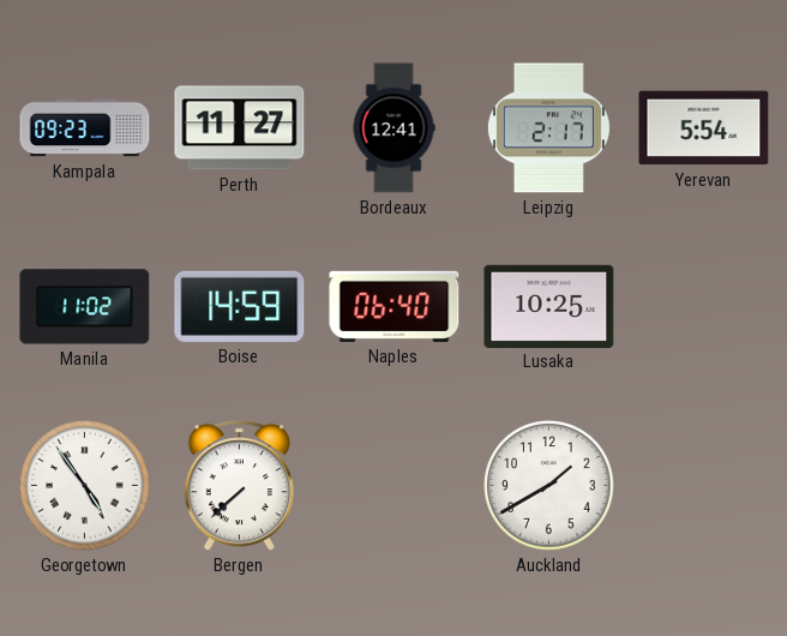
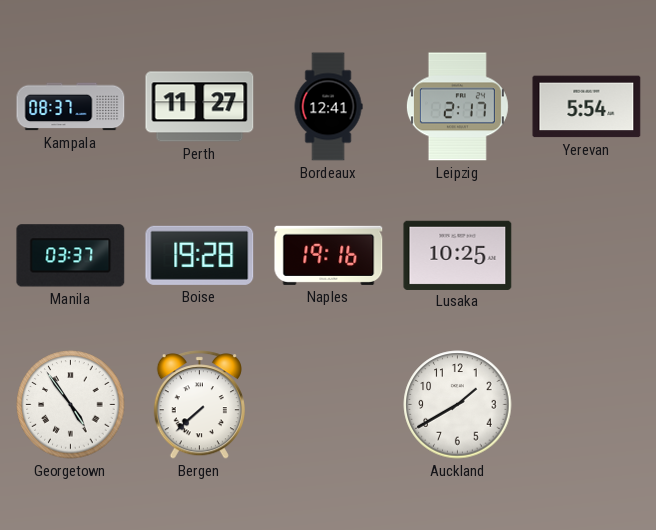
Kampala: 09:23 -> 08:37
Manila: 11:02 -> 03:37
Boise: 14:59 -> 19:28
Naples: 06:40 -> 19:16
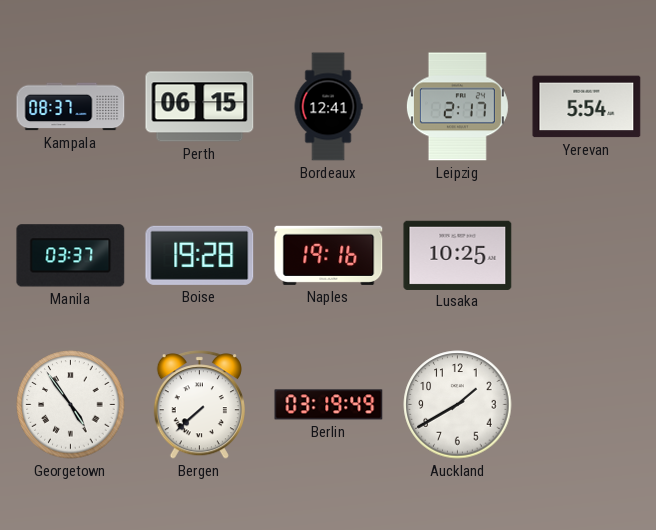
Perth: 11:27 -> 06:15
Berlin: none -> 03:19
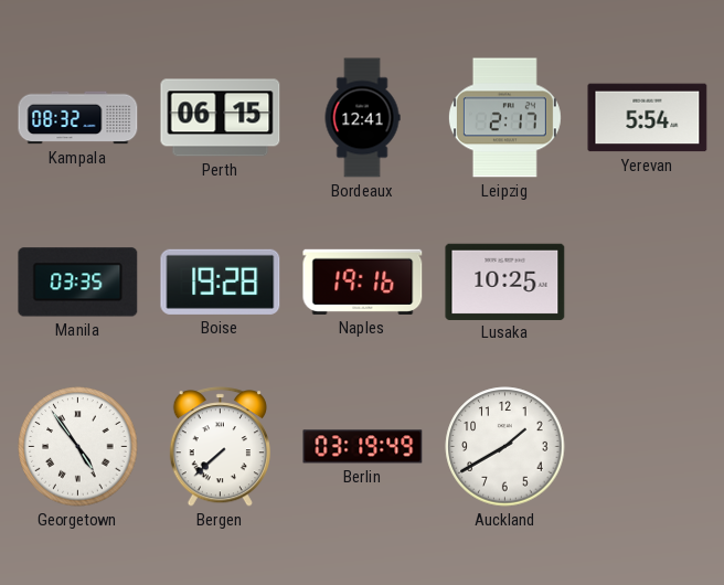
Kampala: 08:37 -> 08:32
Manila: 03:37 -> 03:35
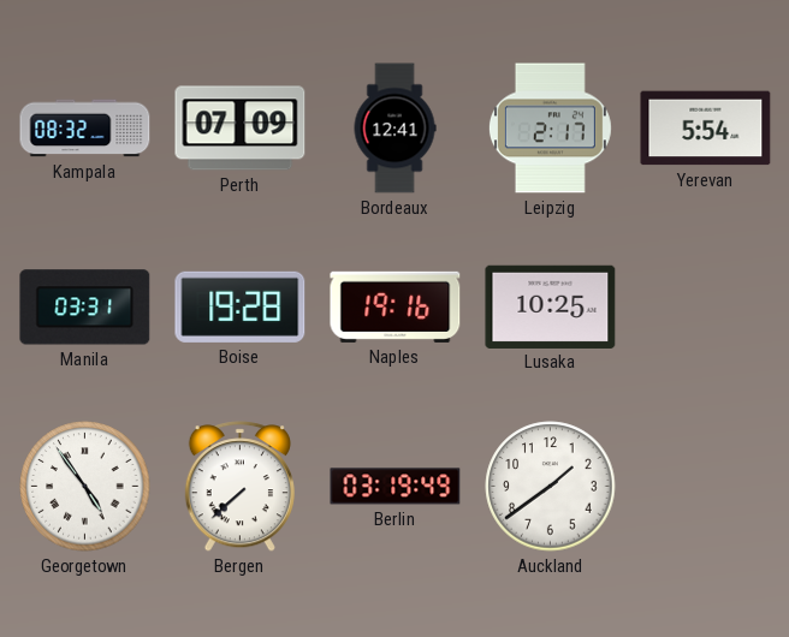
Perth: 06:15 -> 07:09
Manila: 03:35 -> 03:31
Auckland: 1:40 -> 1:39
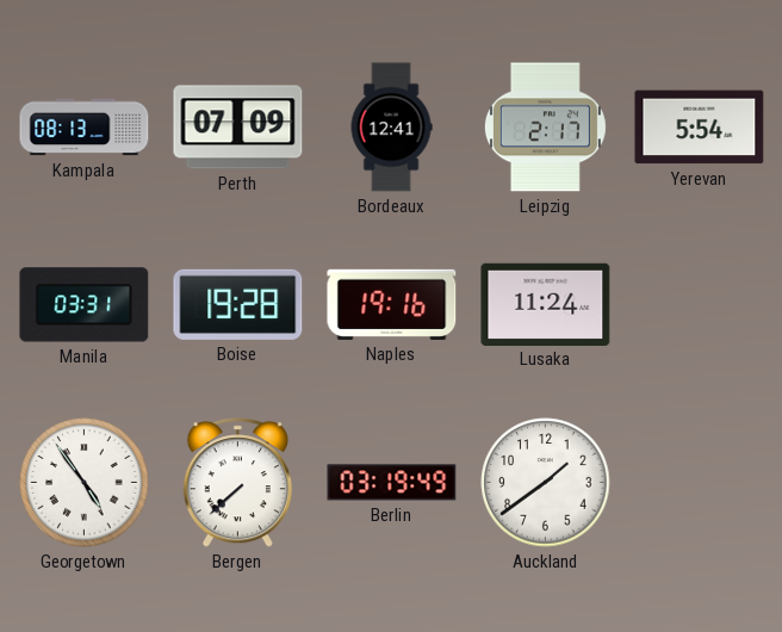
Kampala: 08:32 -> 08:13
Lusaka: 10:25 -> 11:24
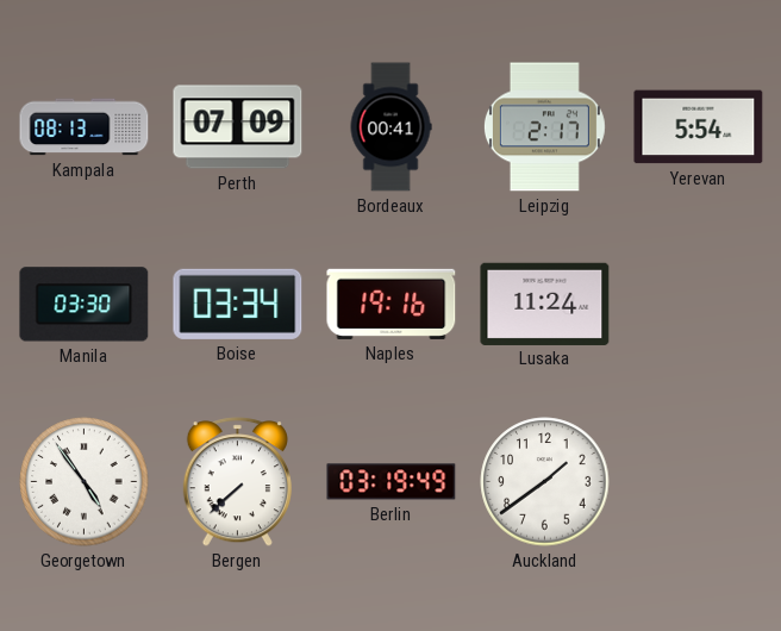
Bordeaux: 12:41 -> 00:41
Manila: 03:31 -> 03:30
Boise: 19:28 -> 03:34
